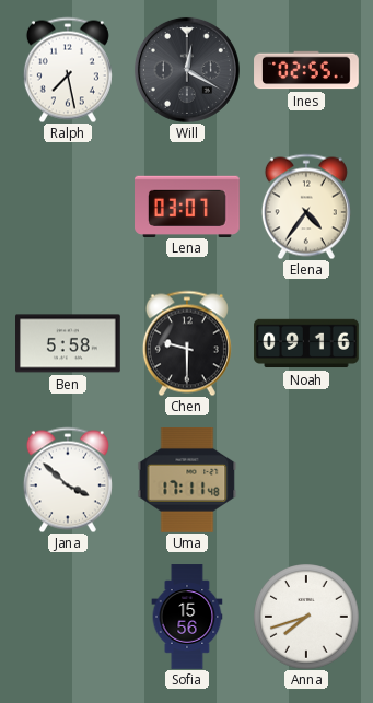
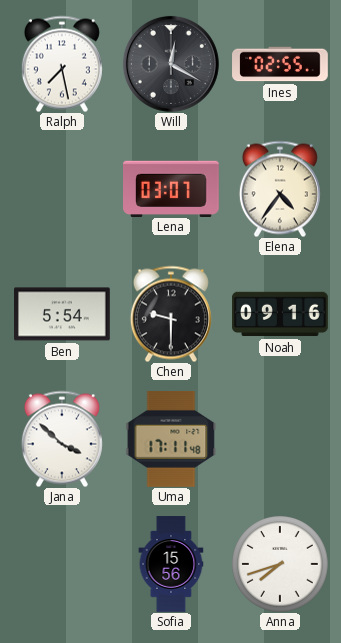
Ben: 5:58 -> 5:54
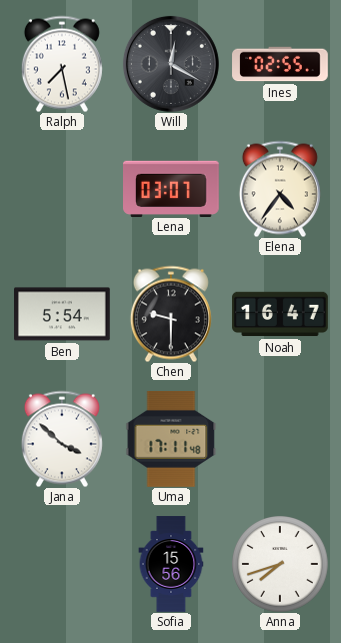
Noah: 09:16 -> 16:47
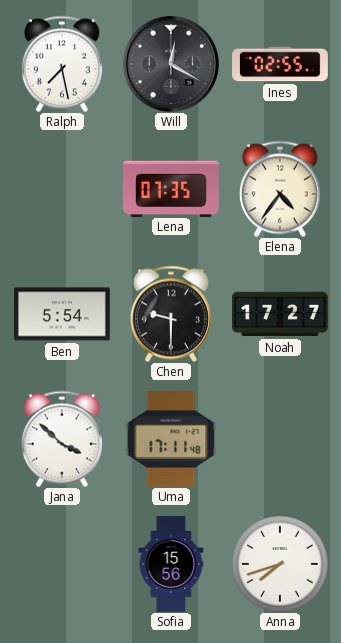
Lena: 03:07 -> 07:35
Noah: 16:47 -> 17:27
